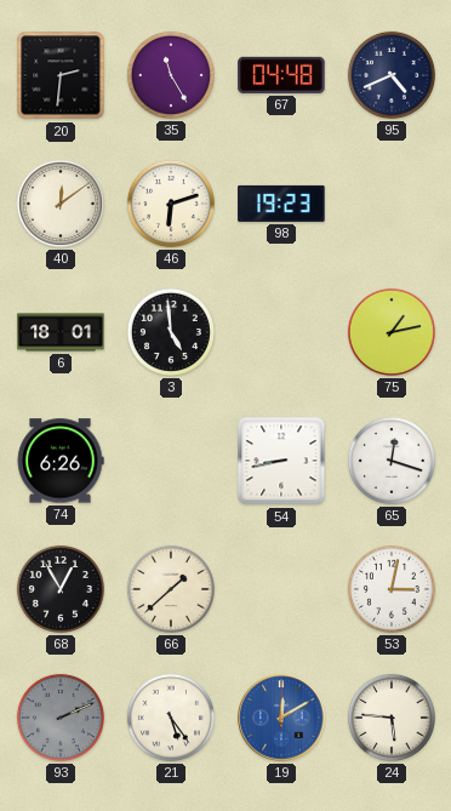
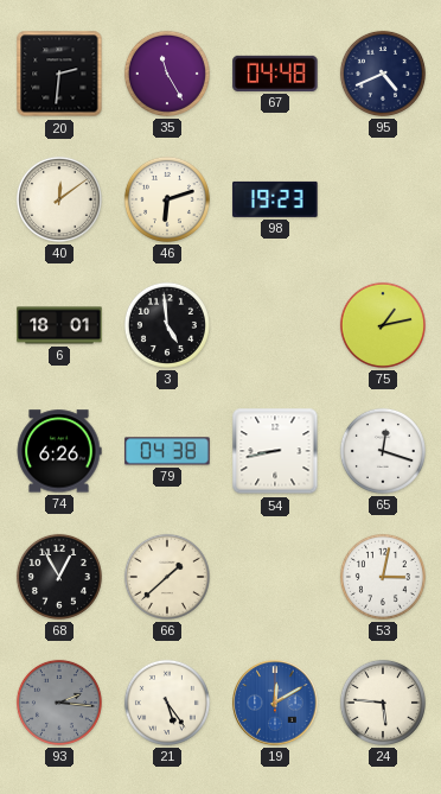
79: none -> 04:38
93: 2:11 -> 2:16
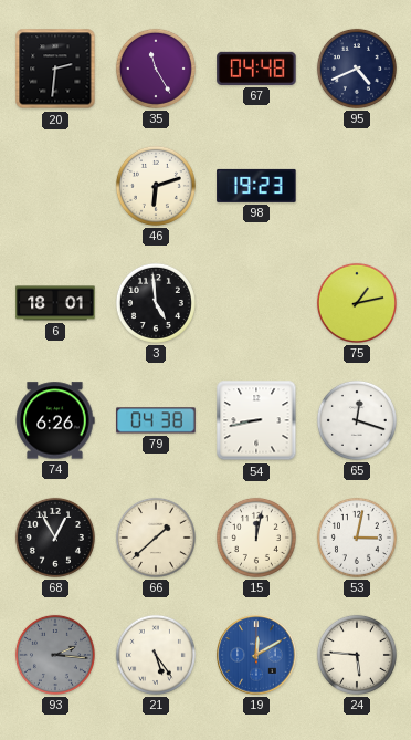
40: 12:09 -> none
15: none -> 12:02
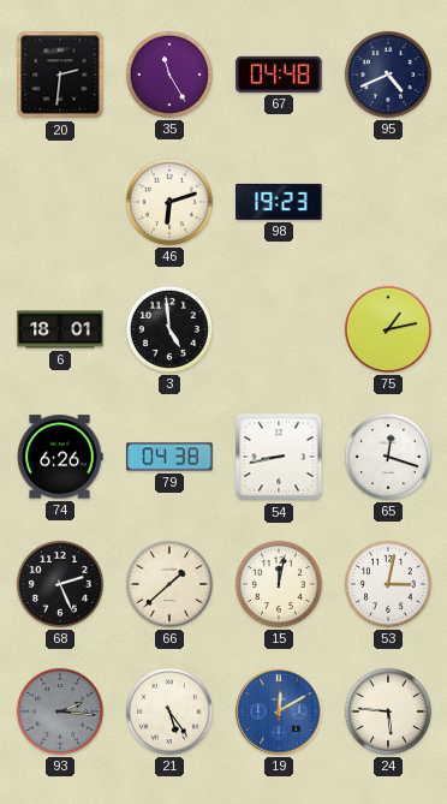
68: 12:55 -> 2:26
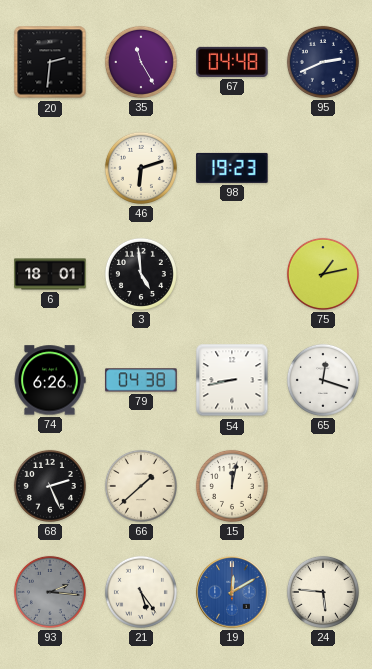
95: 4:41 -> 2:41
53: 3:02 -> none
